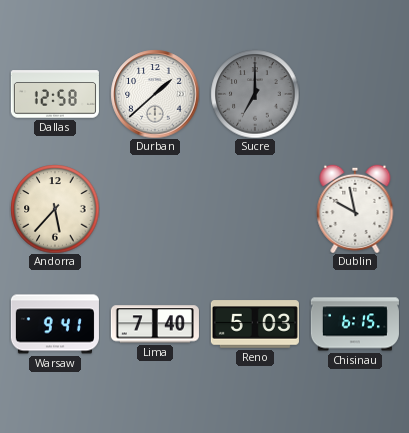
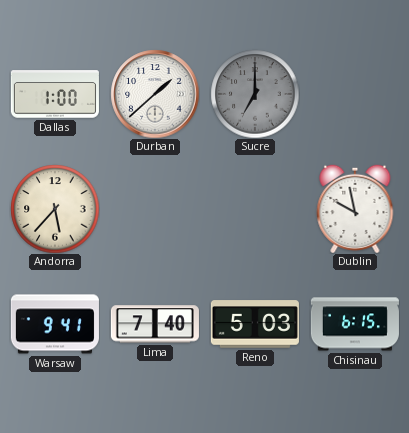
Dallas: 12:58 -> 1:00
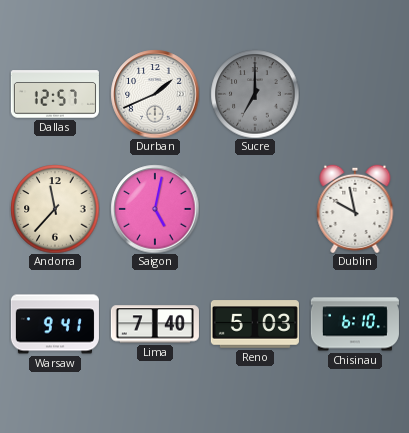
Dallas: 1:00 -> 12:57
Durban: 1:38 -> 1:41
Andorra: 5:37 -> 11:37
Saigon: none -> 5:02
Chisinau: 6:15 -> 6:10
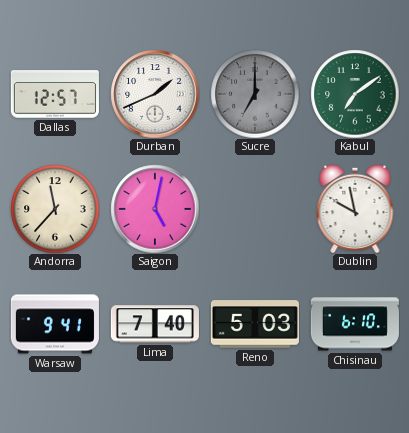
Kabul: none -> 7:09
